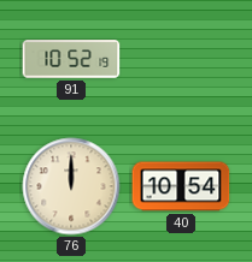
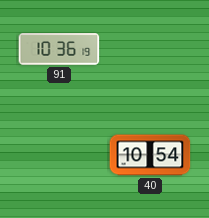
91: 10:52 -> 10:36
76: 12:00 -> none
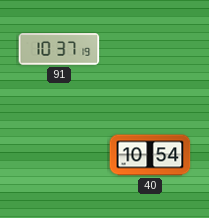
91: 10:36 -> 10:37
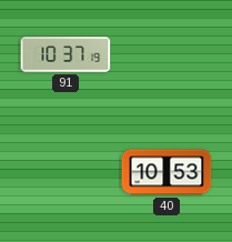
40: 10:54 -> 10:53
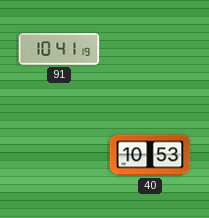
91: 10:37 -> 10:41
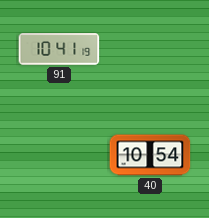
40: 10:53 -> 10:54
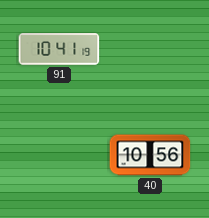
40: 10:54 -> 10:56
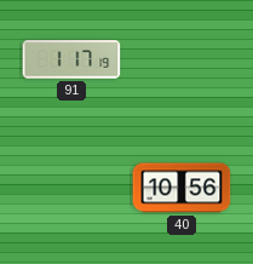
91: 10:41 -> 1:17
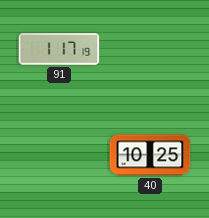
40: 10:56 -> 10:25
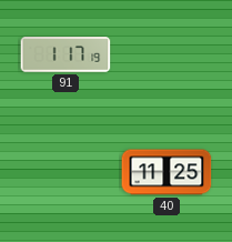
40: 10:25 -> 11:25
